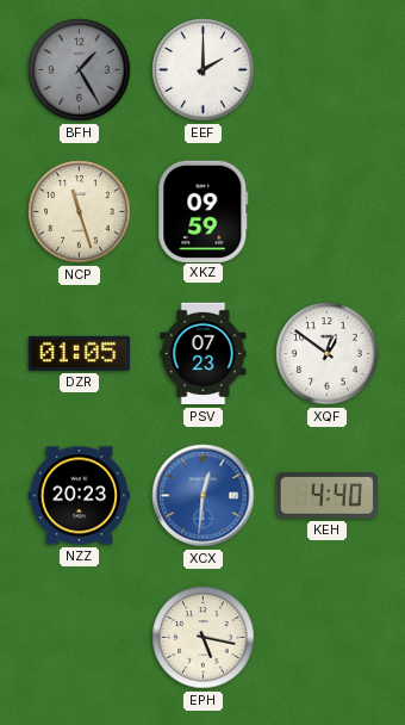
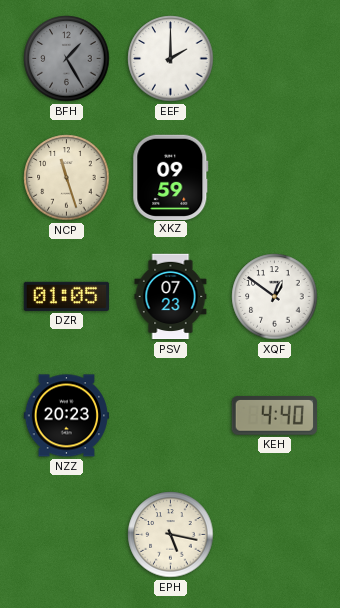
XCX: 12:31 -> none
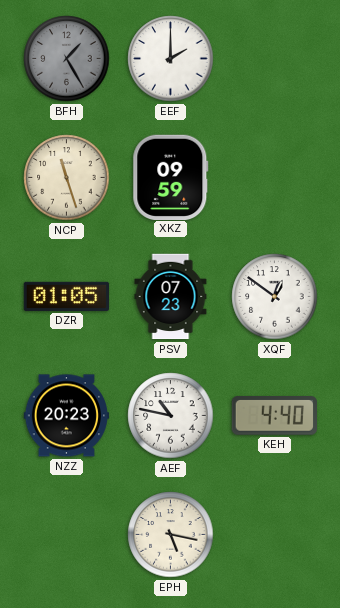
AEF: none -> 10:47
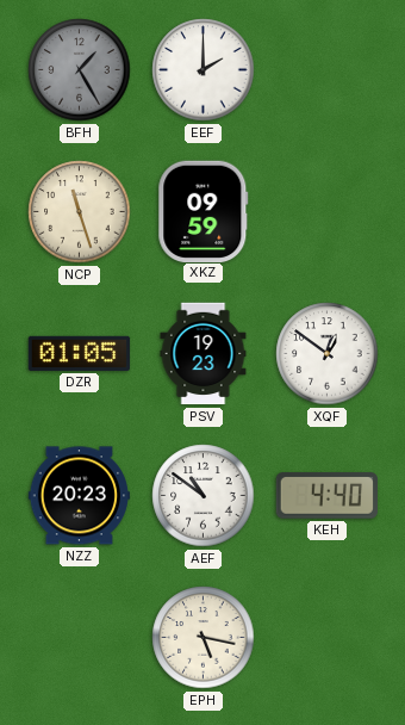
PSV: 07:23 -> 19:23
AEF: 10:47 -> 10:51
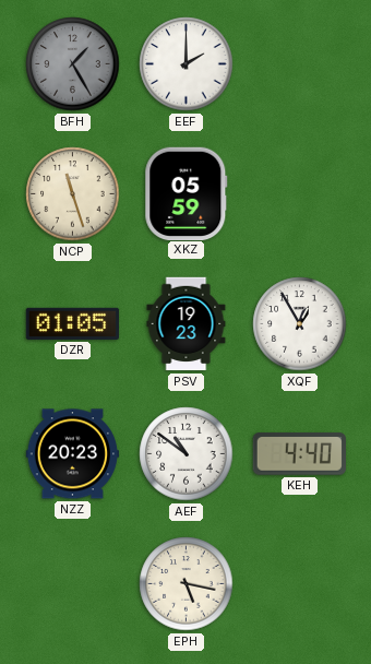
XKZ: 09:59 -> 05:59
XQF: 12:51 -> 12:55
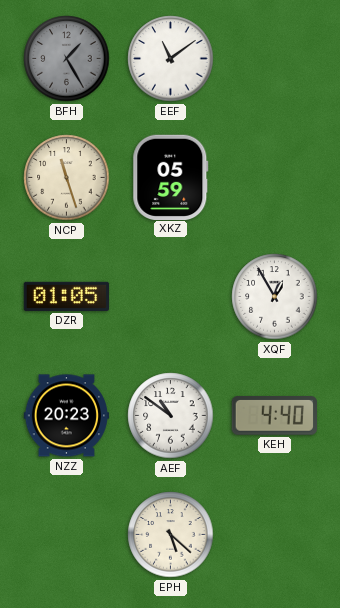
EEF: 2:00 -> 11:09
PSV: 19:23 -> none
EPH: 5:17 -> 5:22
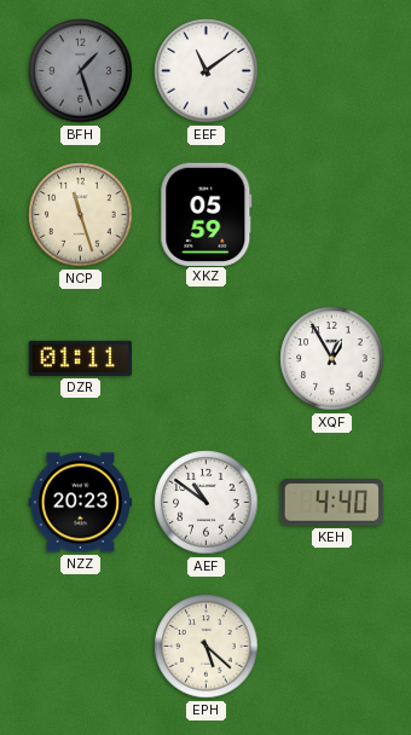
BFH: 1:25 -> 1:27
DZR: 01:05 -> 01:11
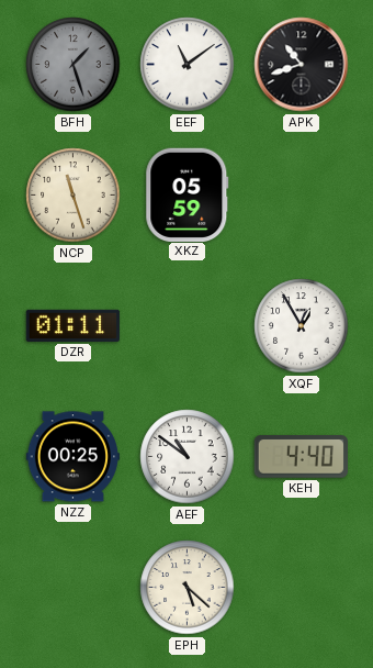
APK: none -> 10:42
NZZ: 20:23 -> 00:25
